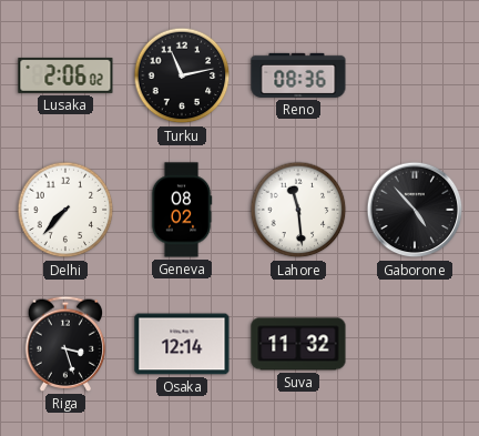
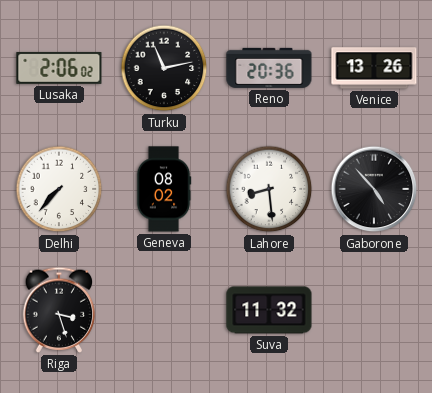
Reno: 08:36 -> 20:36
Venice: none -> 13:26
Lahore: 11:29 -> 8:29
Osaka: 12:14 -> none
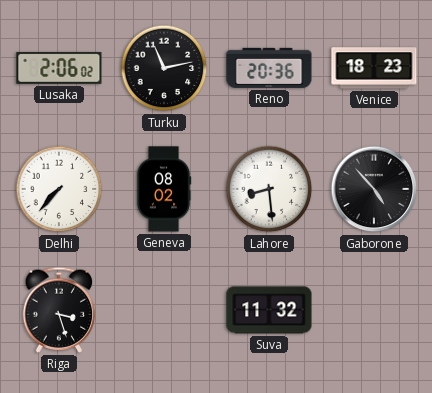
Venice: 13:26 -> 18:23
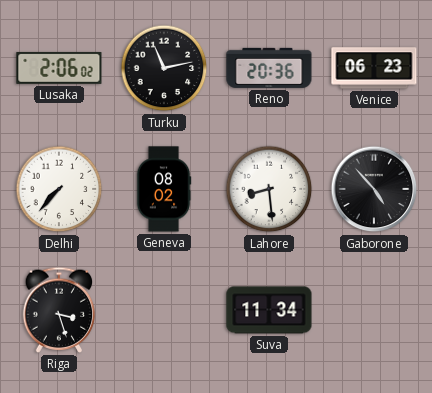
Venice: 18:23 -> 06:23
Suva: 11:32 -> 11:34
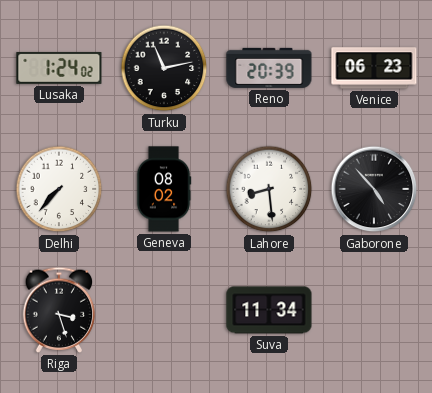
Lusaka: 2:06 -> 1:24
Reno: 20:36 -> 20:39
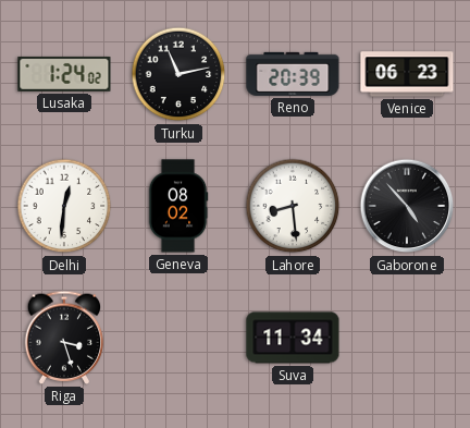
Delhi: 7:37 -> 12:31
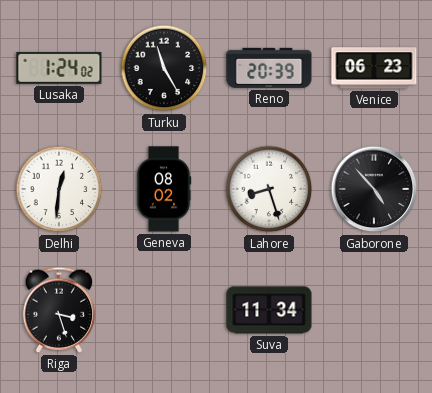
Turku: 11:13 -> 11:25
Lahore: 8:29 -> 8:27
